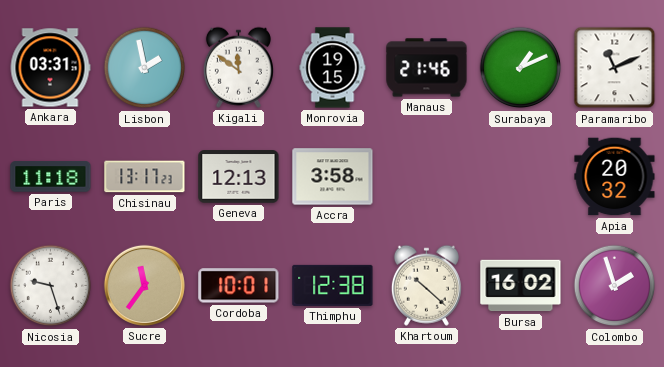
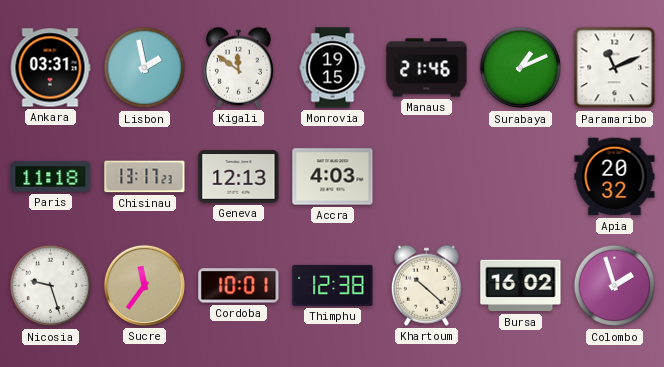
Accra: 3:58 -> 4:03
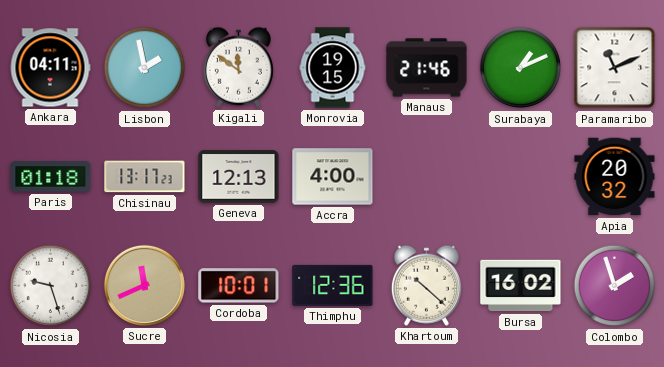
Ankara: 03:31 -> 04:11
Paris: 11:18 -> 01:18
Accra: 4:03 -> 4:00
Sucre: 11:36 -> 11:41
Thimphu: 12:38 -> 12:36
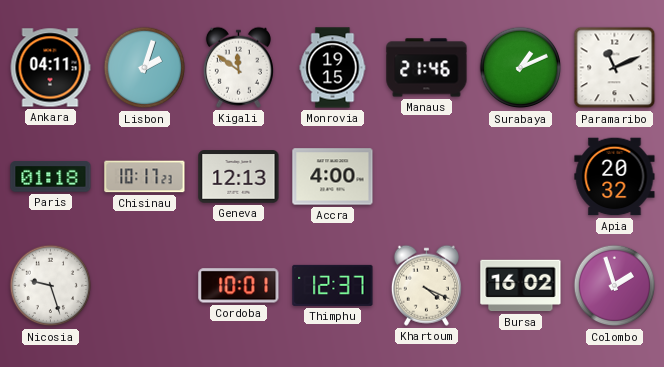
Lisbon: 1:58 -> 2:03
Chisinau: 13:17 -> 10:17
Sucre: 11:41 -> none
Thimphu: 12:36 -> 12:37
Khartoum: 10:22 -> 4:19
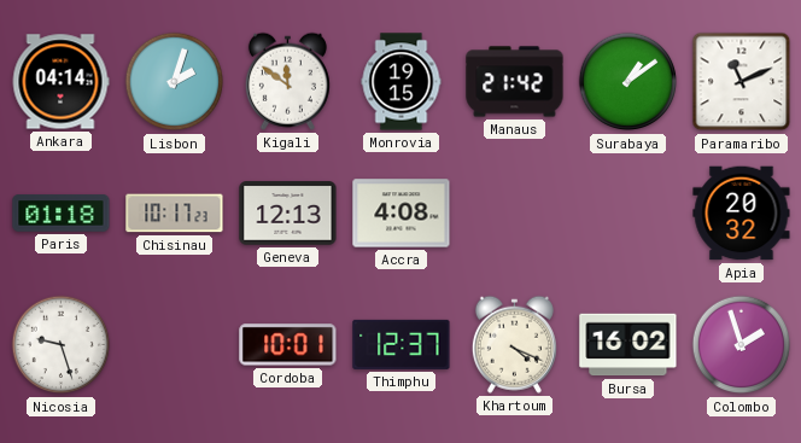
Ankara: 04:11 -> 04:14
Manaus: 21:46 -> 21:42
Surabaya: 1:11 -> 1:09
Accra: 4:00 -> 4:08
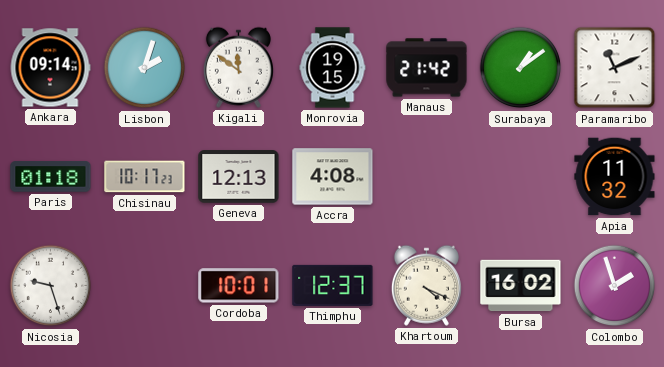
Ankara: 04:14 -> 09:14
Apia: 20:32 -> 11:32
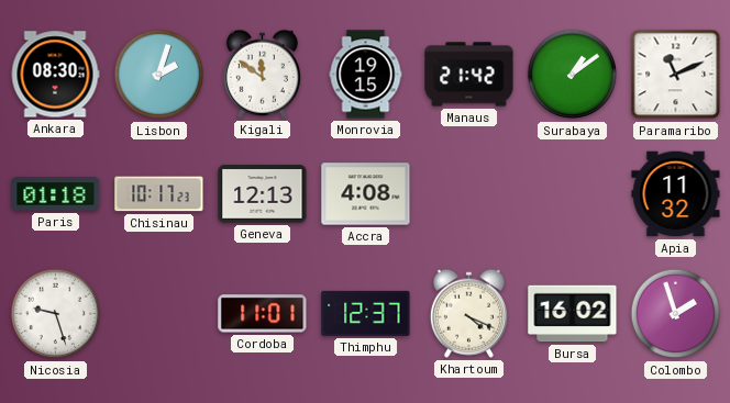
Ankara: 09:14 -> 08:30
Cordoba: 10:01 -> 11:01
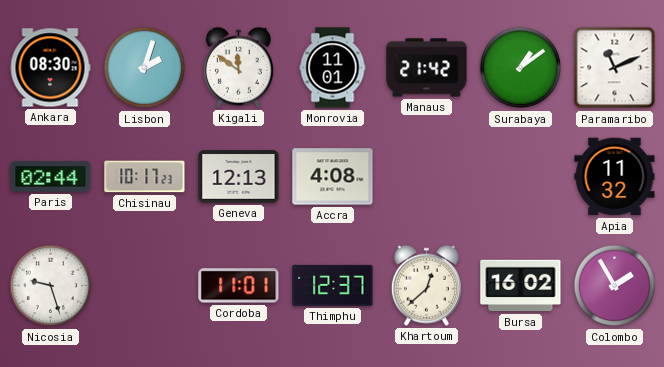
Monrovia: 19:15 -> 11:01
Paris: 01:18 -> 02:44
Khartoum: 4:19 -> 12:38
Colombo: 1:57 -> 1:55
